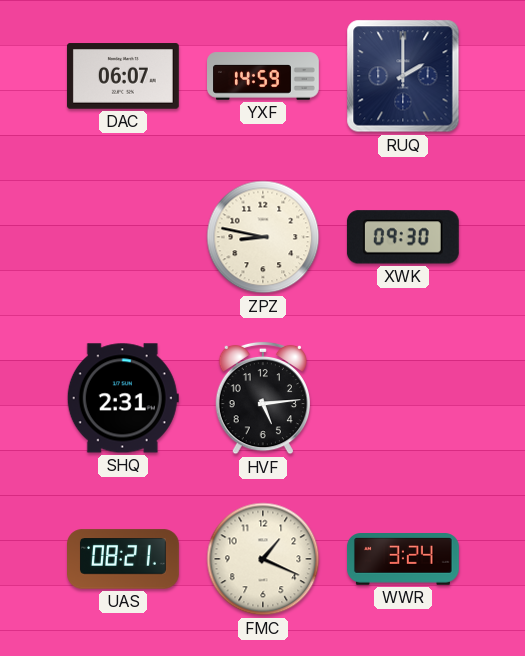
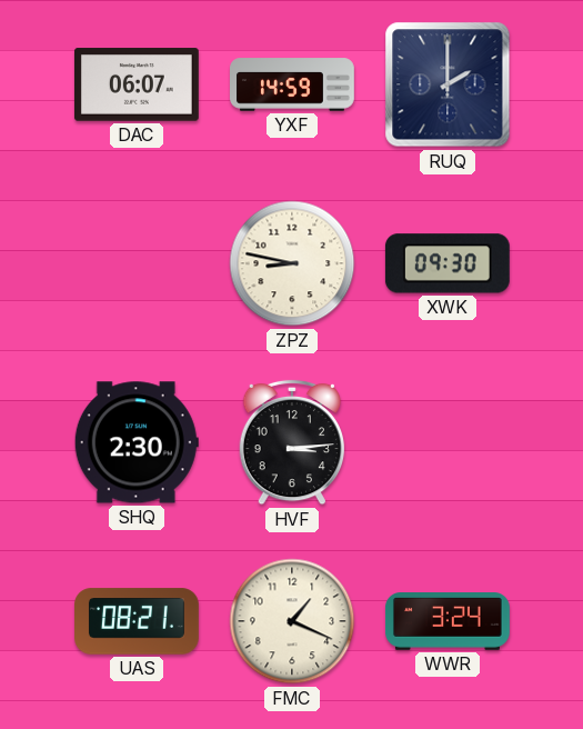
SHQ: 2:31 -> 2:30
HVF: 5:14 -> 3:14
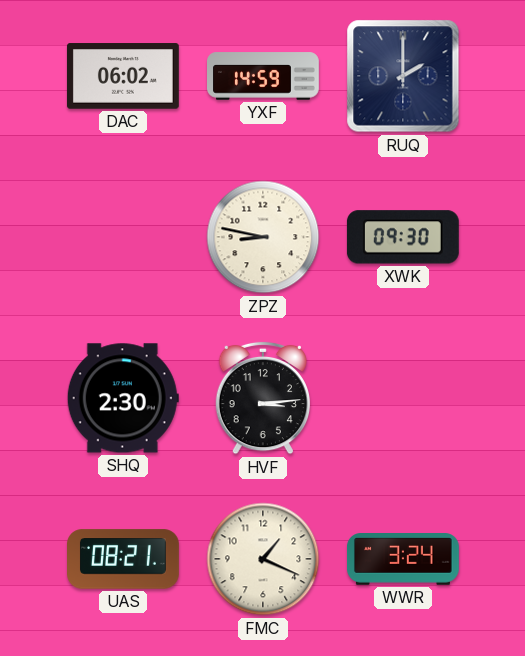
DAC: 06:07 -> 06:02
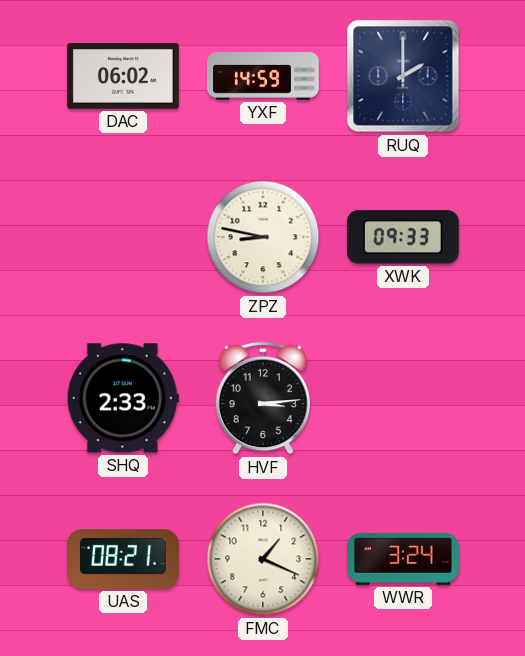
XWK: 09:30 -> 09:33
SHQ: 2:30 -> 2:33
